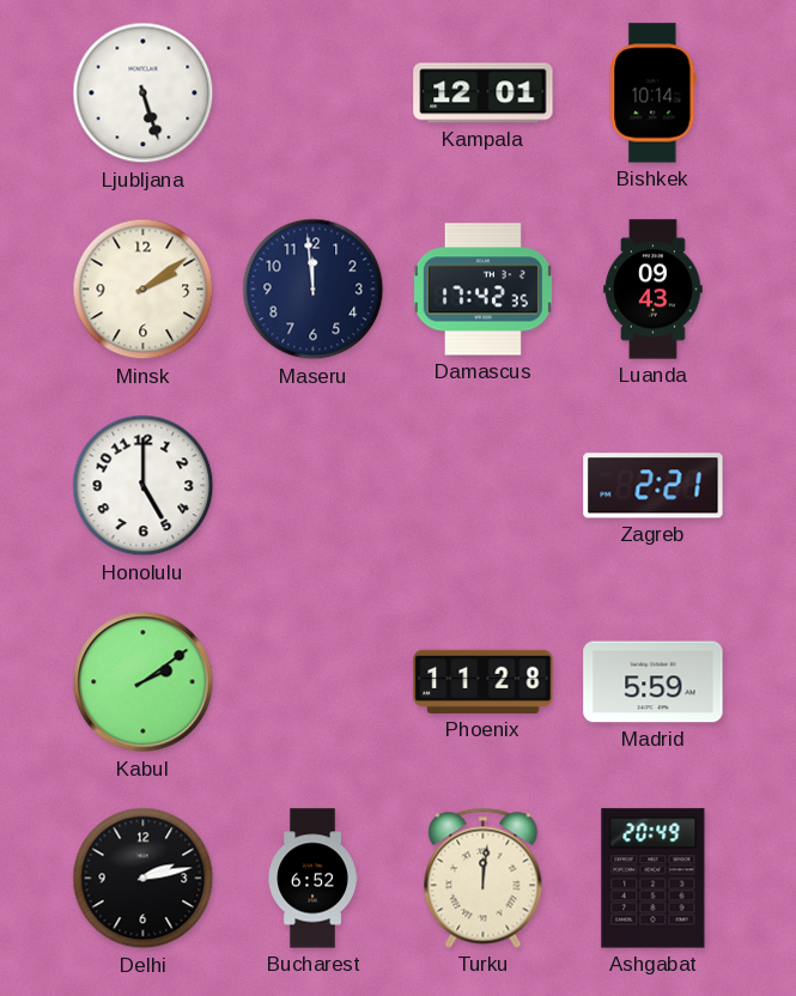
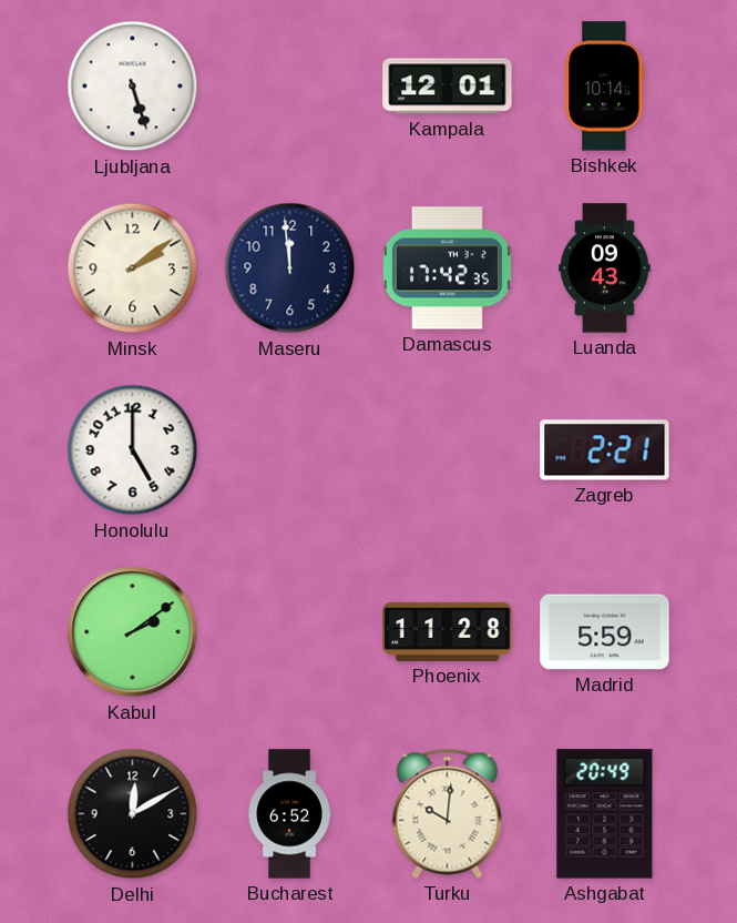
Delhi: 2:13 -> 12:10
Turku: 12:01 -> 10:01
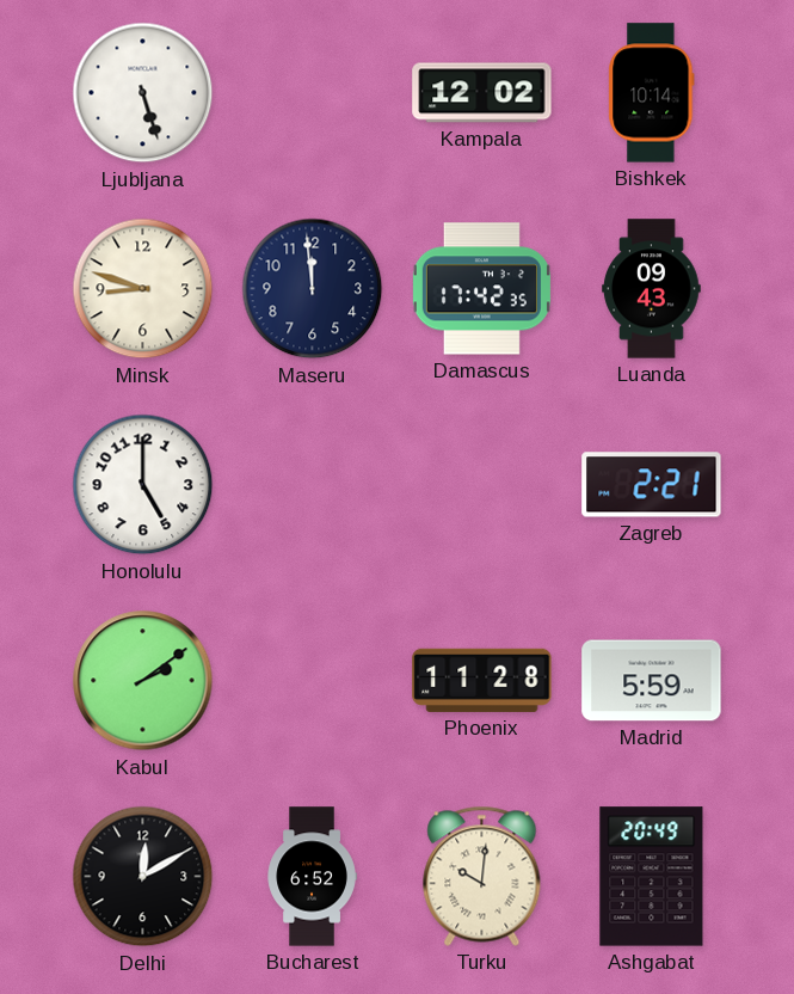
Kampala: 12:01 -> 12:02
Minsk: 2:09 -> 8:48
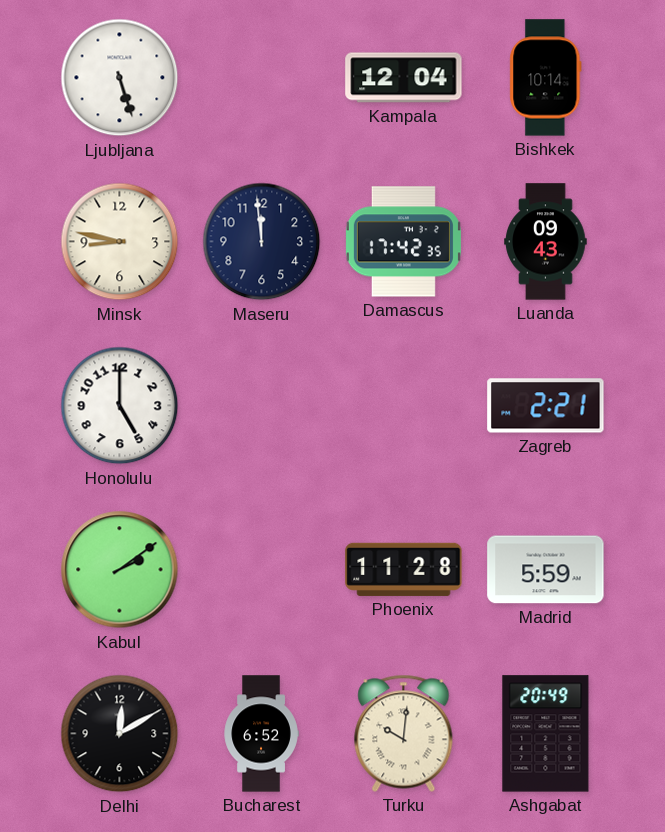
Kampala: 12:02 -> 12:04
Minsk: 8:48 -> 8:47
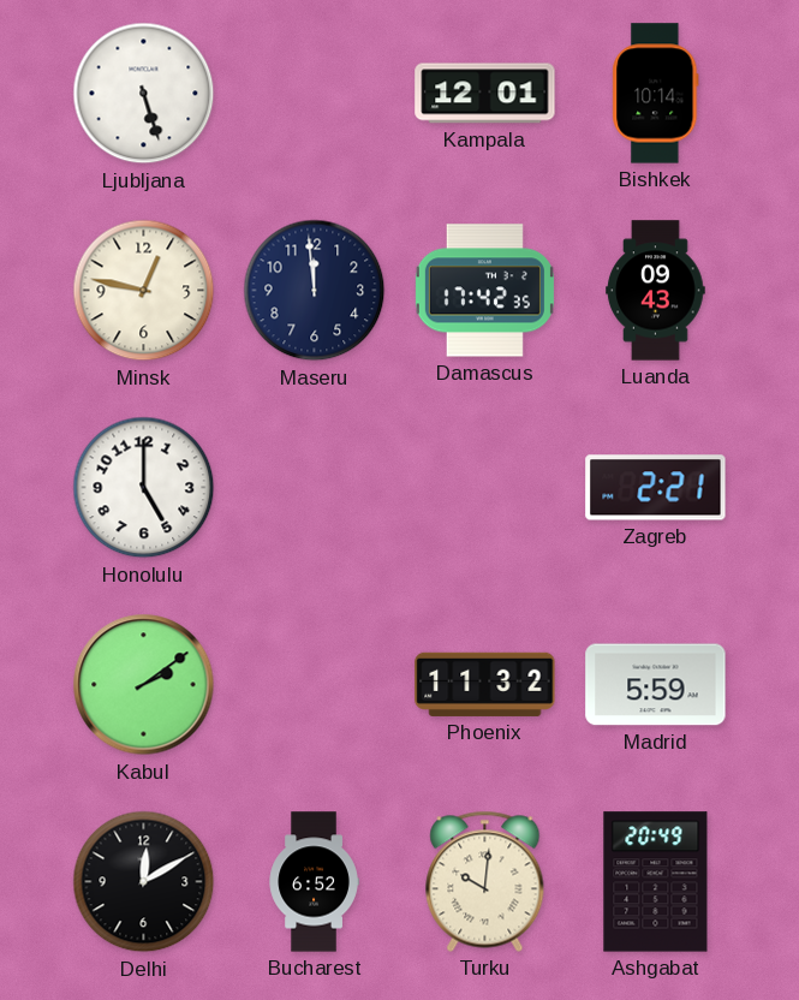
Kampala: 12:04 -> 12:01
Minsk: 8:47 -> 12:47
Phoenix: 11:28 -> 11:32
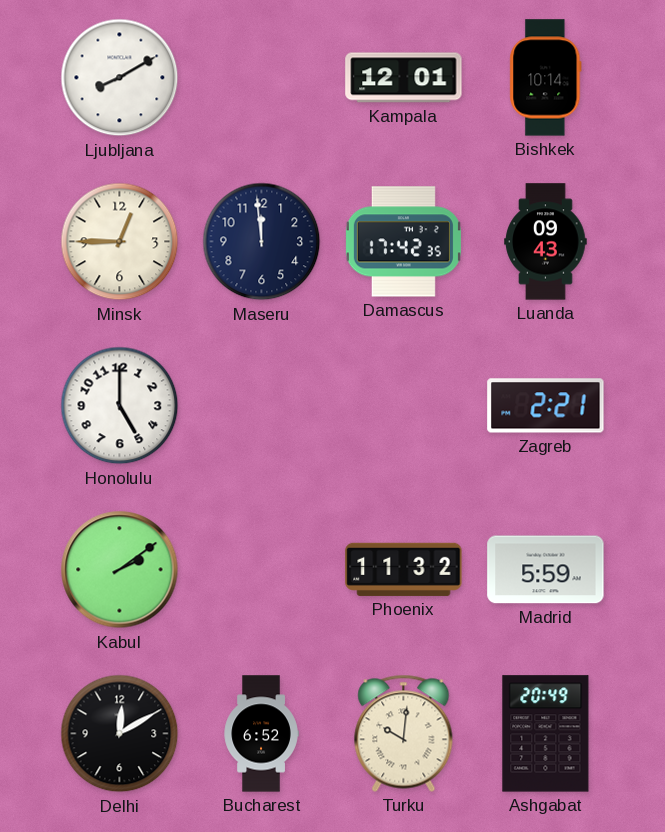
Ljubljana: 5:27 -> 8:10
Minsk: 12:47 -> 12:45
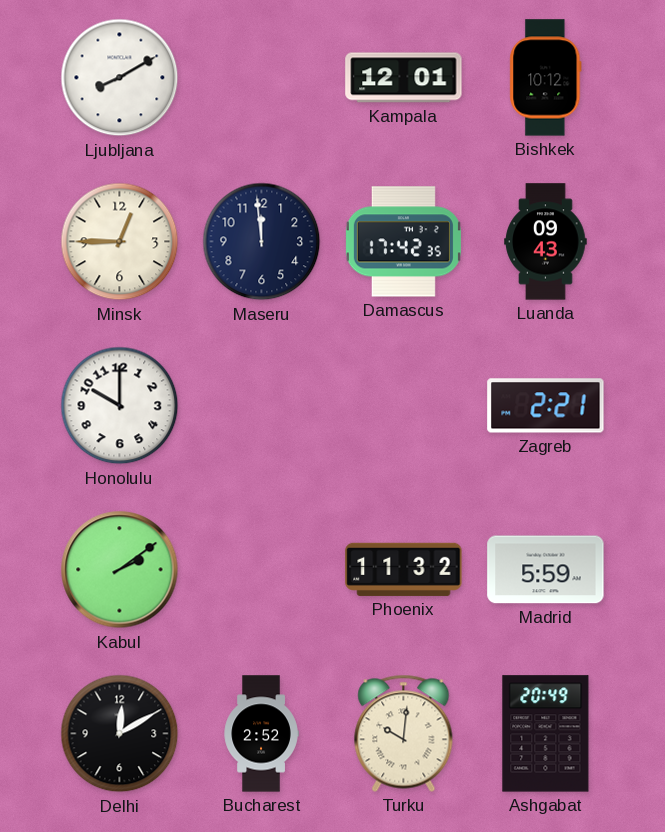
Bishkek: 10:14 -> 10:12
Honolulu: 5:00 -> 10:00
Bucharest: 6:52 -> 2:52
